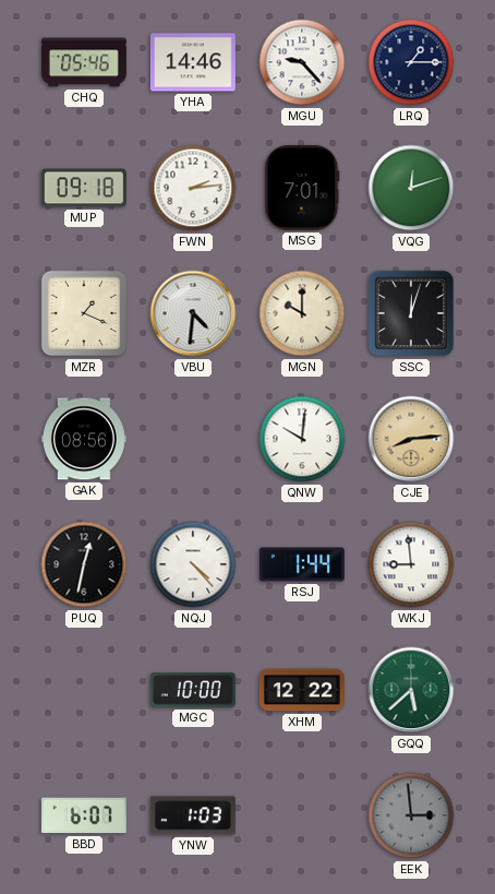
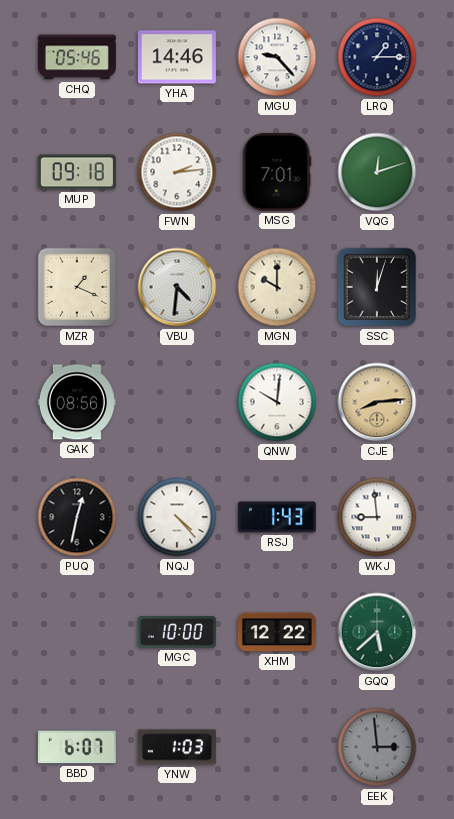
RSJ: 1:44 -> 1:43
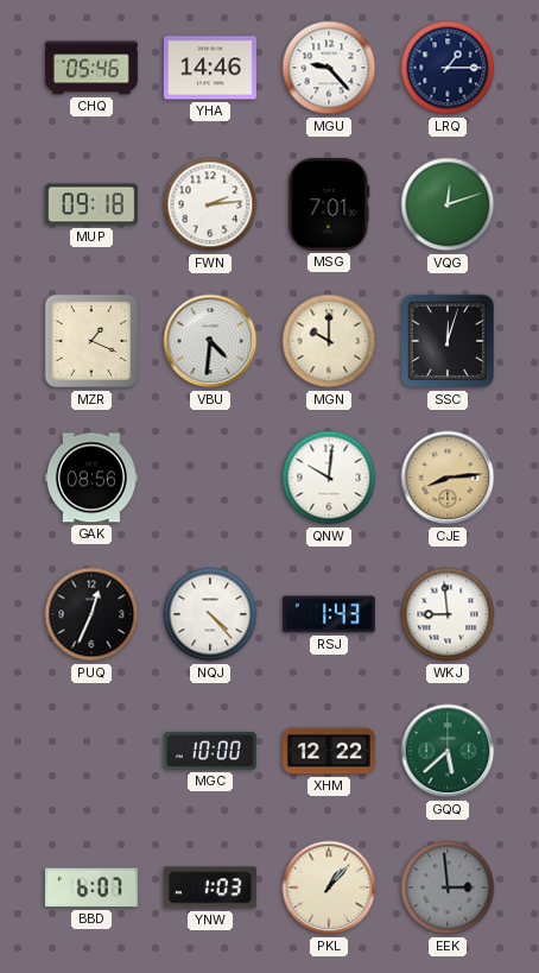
PUQ: 12:32 -> 12:34
PKL: none -> 1:07
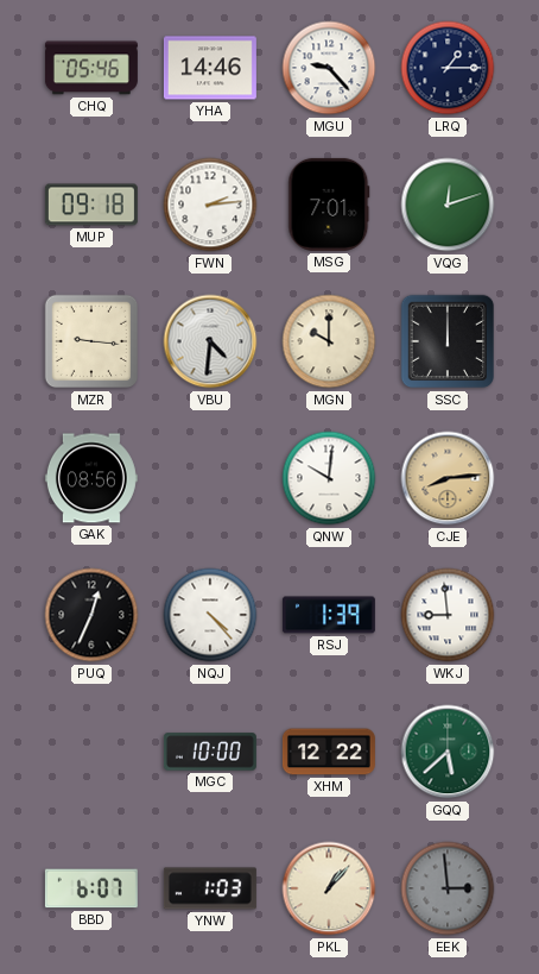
MZR: 1:19 -> 9:16
SSC: 12:03 -> 12:00
RSJ: 1:43 -> 1:39
